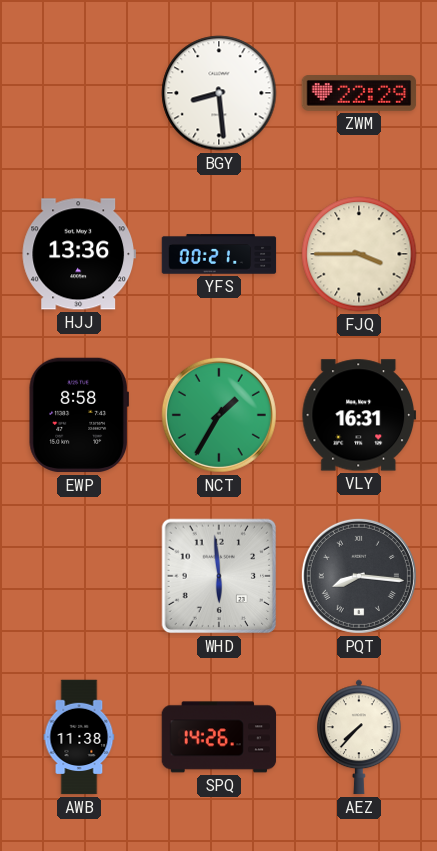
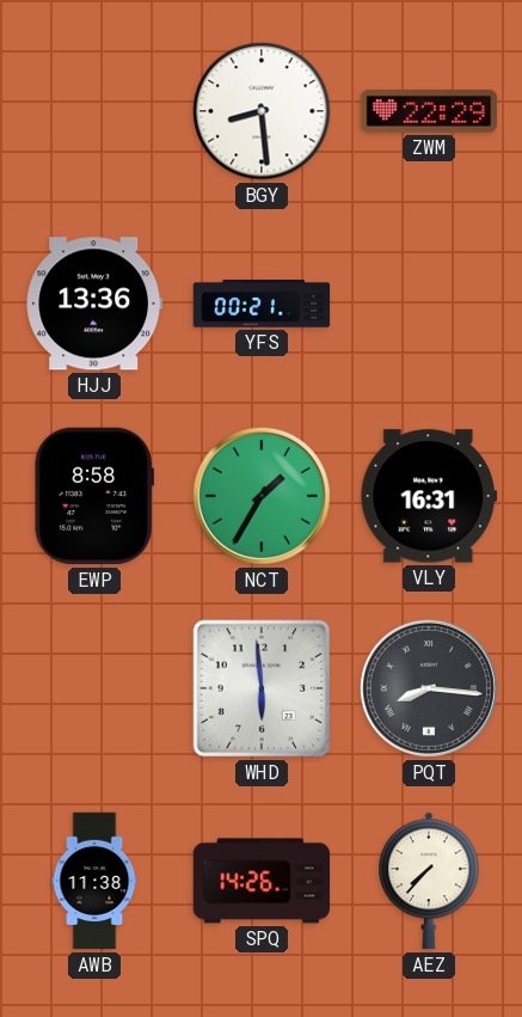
FJQ: 3:45 -> none
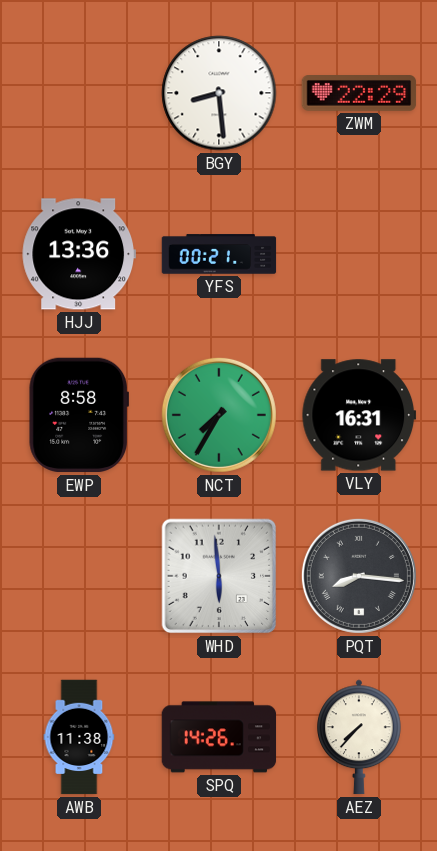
NCT: 1:35 -> 7:35
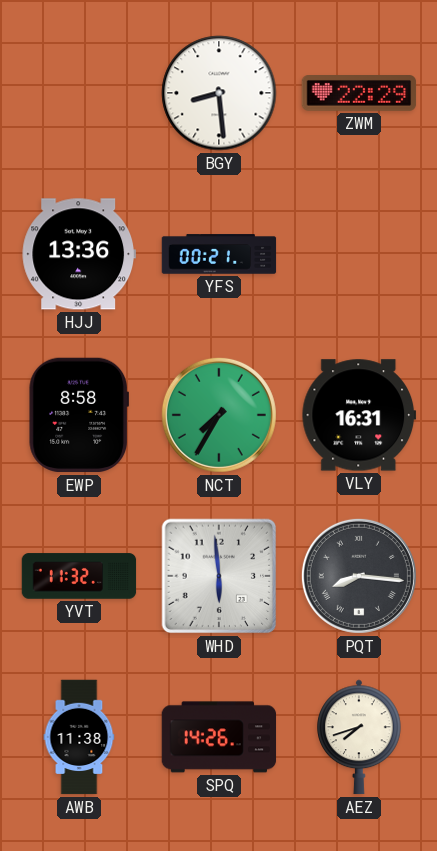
YVT: none -> 11:32
AEZ: 7:37 -> 7:42
